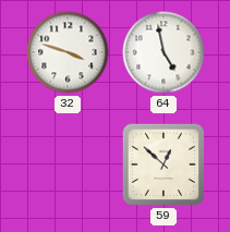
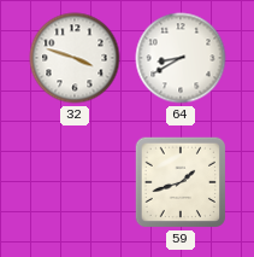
64: 4:58 -> 8:40
59: 12:52 -> 1:42
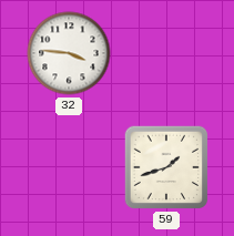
32: 3:48 -> 3:46
64: 8:40 -> none
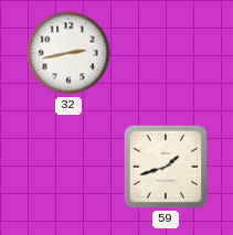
32: 3:46 -> 2:43
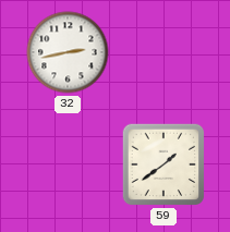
59: 1:42 -> 1:39
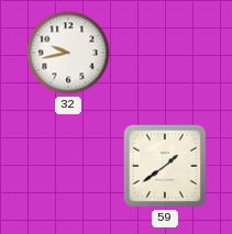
32: 2:43 -> 9:43
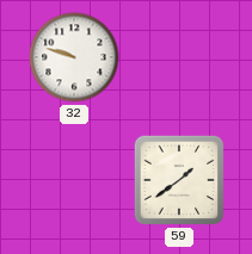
32: 9:43 -> 9:48
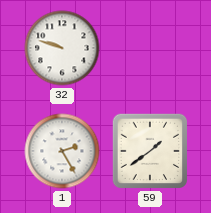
1: none -> 2:25
